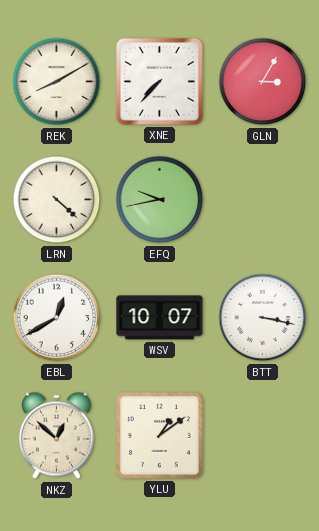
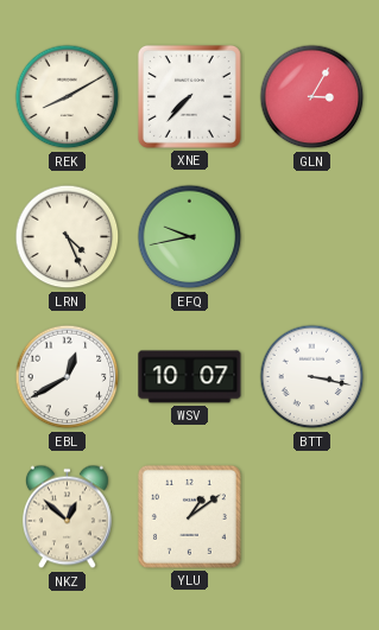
LRN: 4:22 -> 4:26
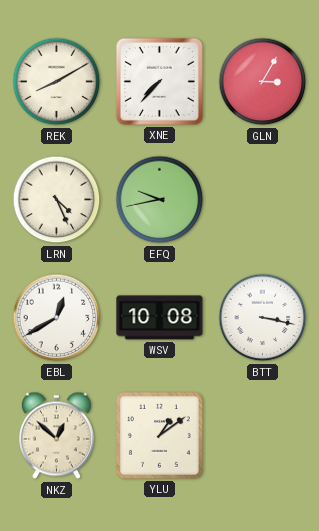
WSV: 10:07 -> 10:08
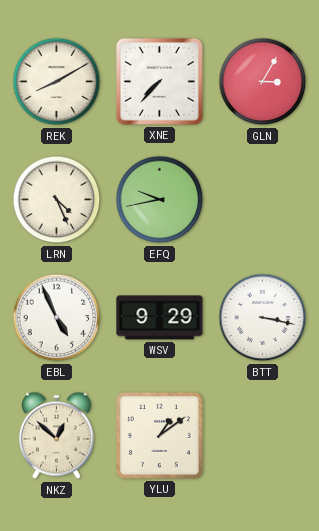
EBL: 12:40 -> 4:56
WSV: 10:08 -> 9:29
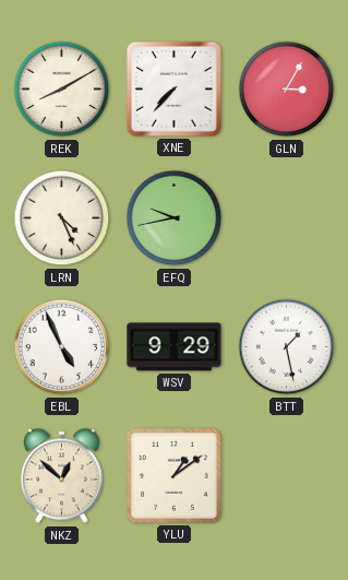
BTT: 3:17 -> 1:28
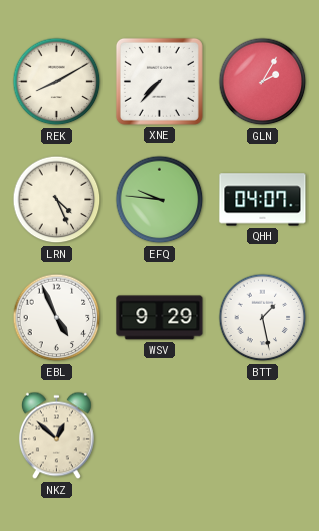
GLN: 3:05 -> 2:05
EFQ: 9:43 -> 9:46
QHH: none -> 04:07
YLU: 1:09 -> none
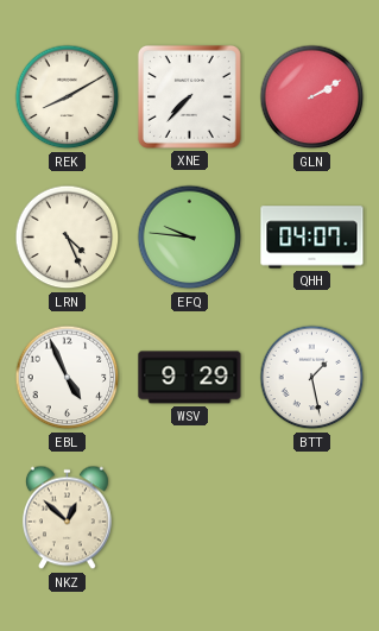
GLN: 2:05 -> 2:10
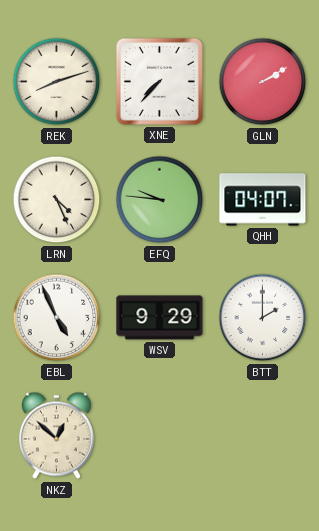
REK: 8:10 -> 8:12
BTT: 1:28 -> 2:00
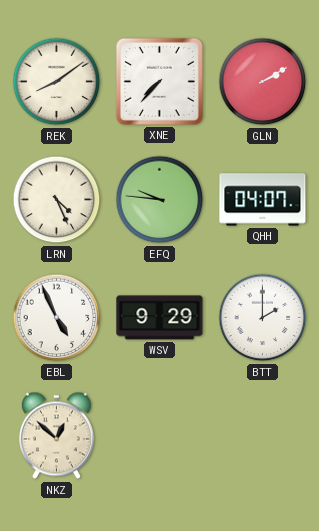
REK: 8:12 -> 8:09
